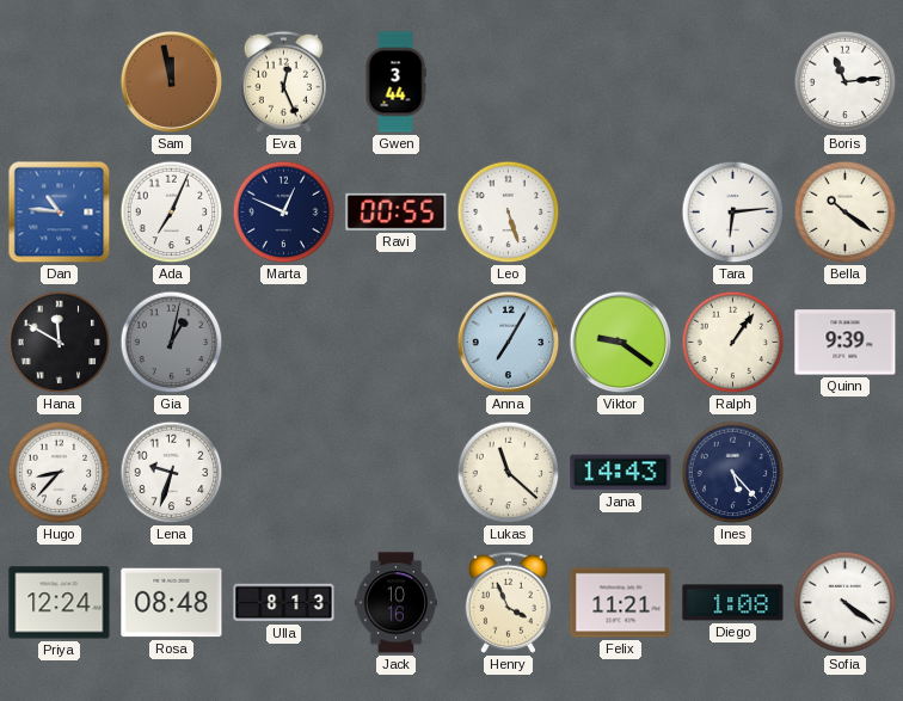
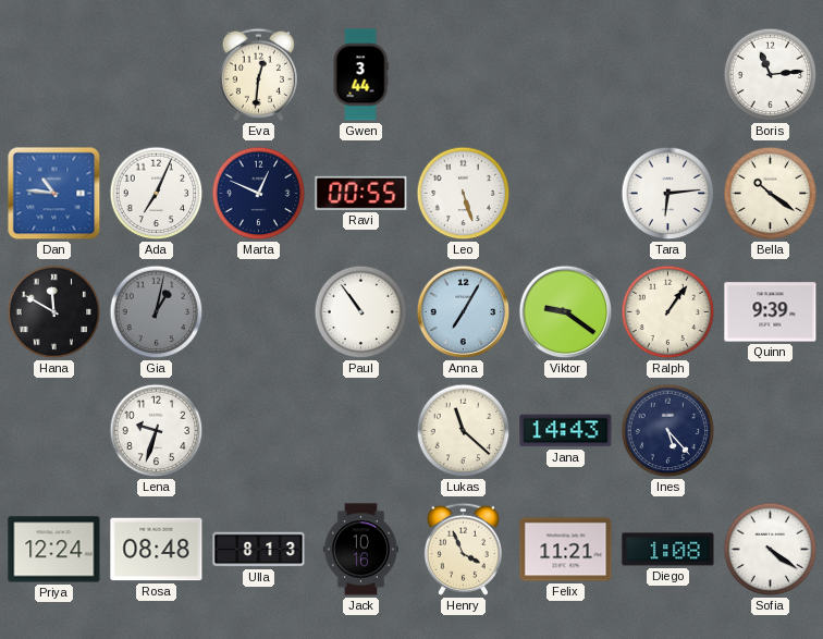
Sam: 11:58 -> none
Eva: 12:26 -> 12:31
Paul: none -> 10:54
Hugo: 8:37 -> none
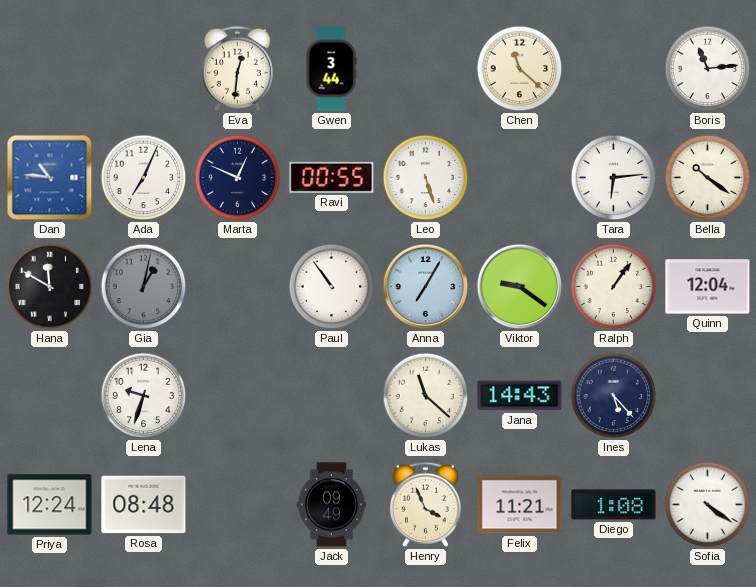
Chen: none -> 11:22
Quinn: 9:39 -> 12:04
Ulla: 8:13 -> none
Jack: 10:16 -> 09:49
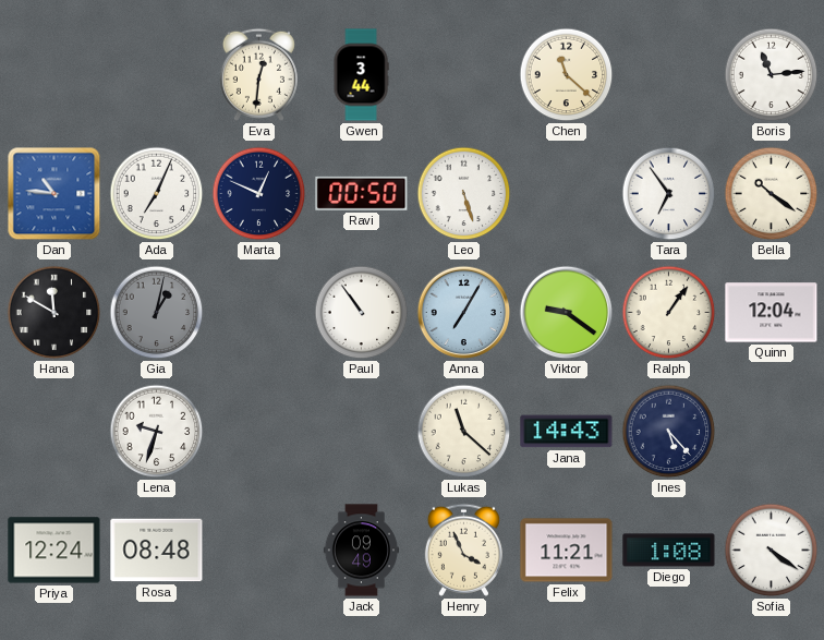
Ravi: 00:55 -> 00:50
Tara: 6:14 -> 6:54
